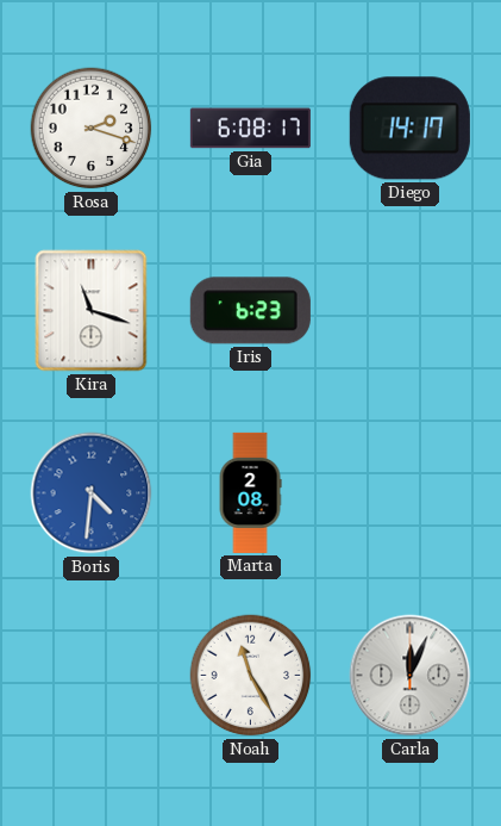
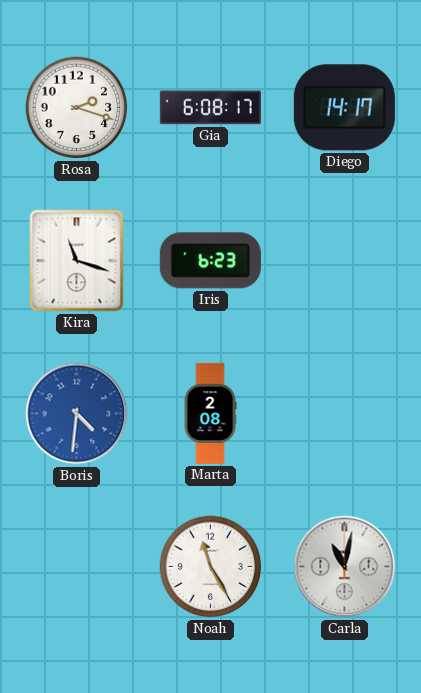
Carla: 12:04 -> 11:02
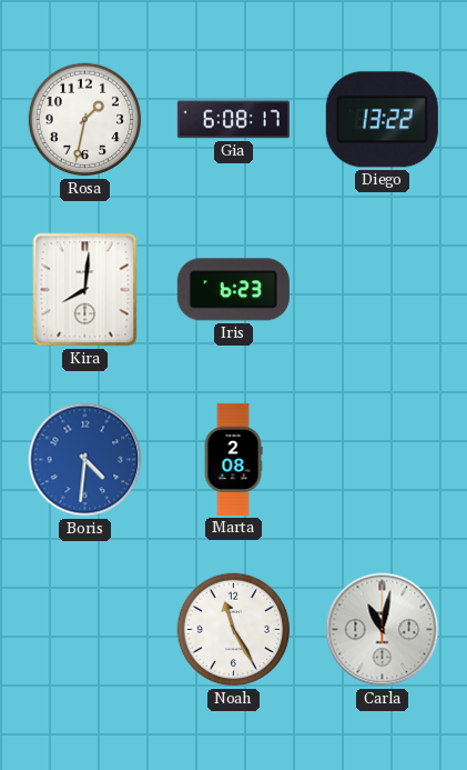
Rosa: 2:18 -> 1:32
Diego: 14:17 -> 13:22
Kira: 11:18 -> 8:01
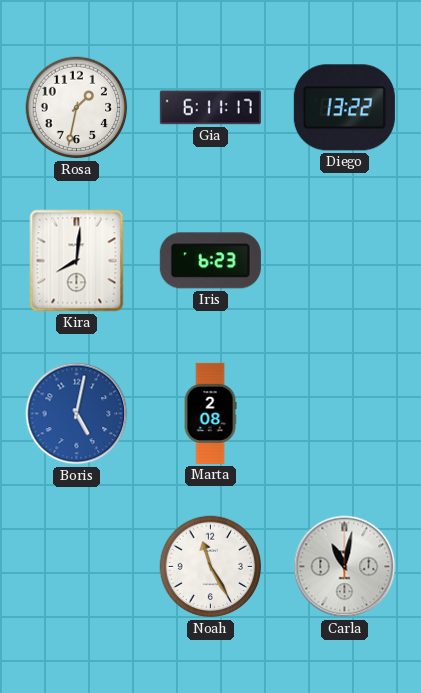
Gia: 6:08 -> 6:11
Boris: 4:31 -> 5:02
